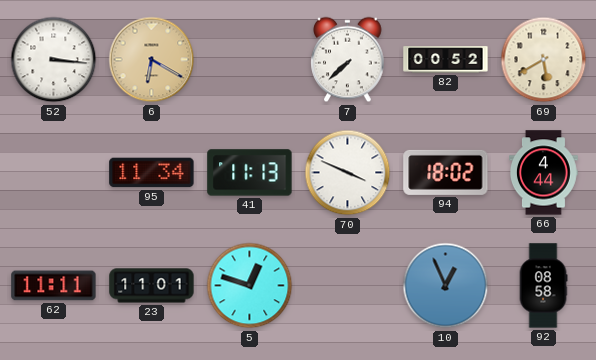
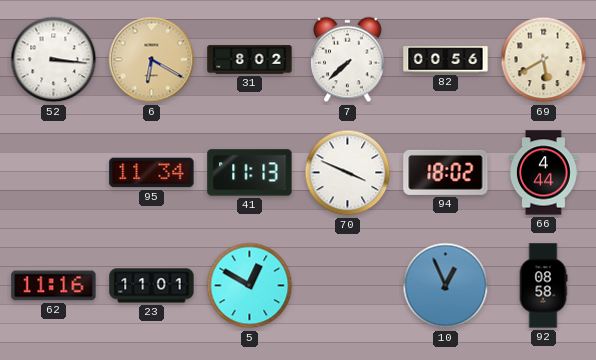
31: none -> 8:02
82: 00:52 -> 00:56
62: 11:11 -> 11:16
5: 12:48 -> 12:50
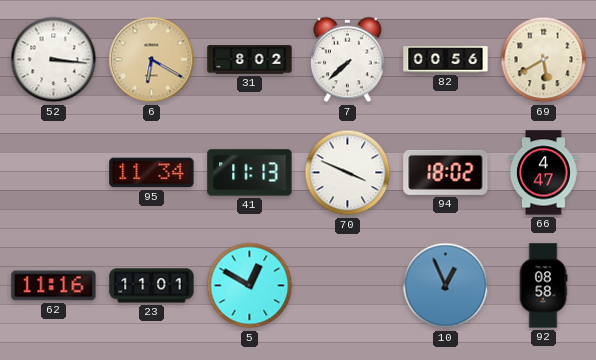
66: 4:44 -> 4:47
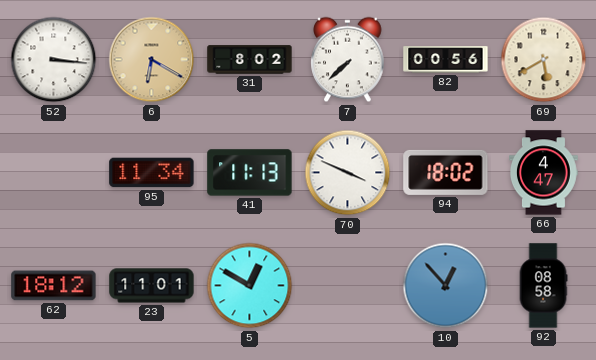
62: 11:16 -> 18:12
10: 12:56 -> 12:53
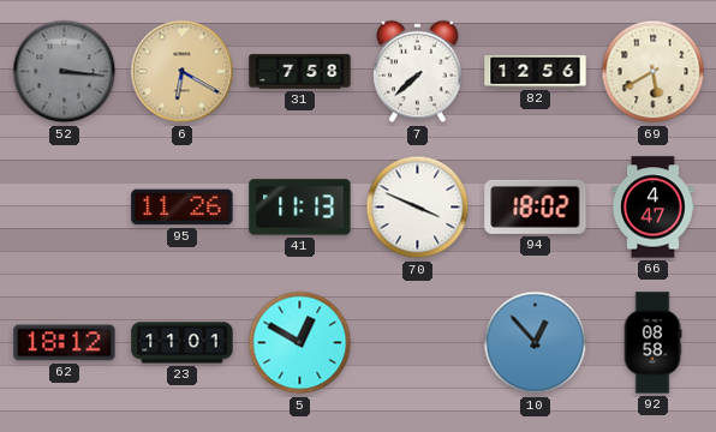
52 dial: white -> grey
31: 8:02 -> 7:58
82: 00:56 -> 12:56
95: 11:34 -> 11:26
